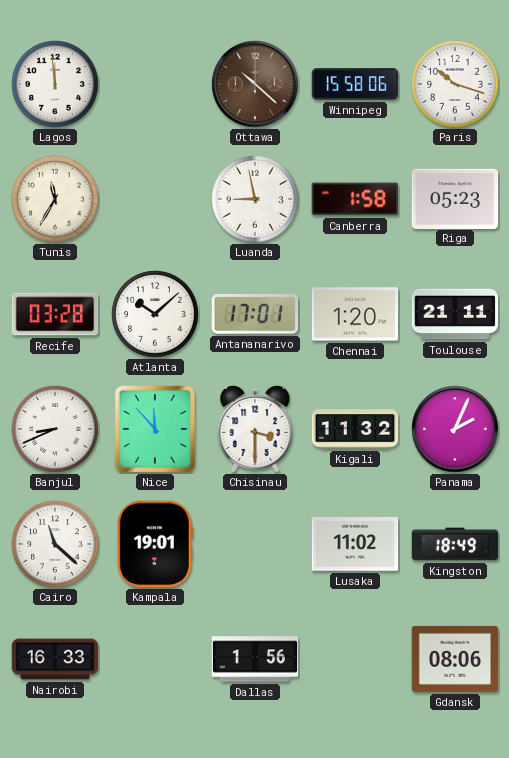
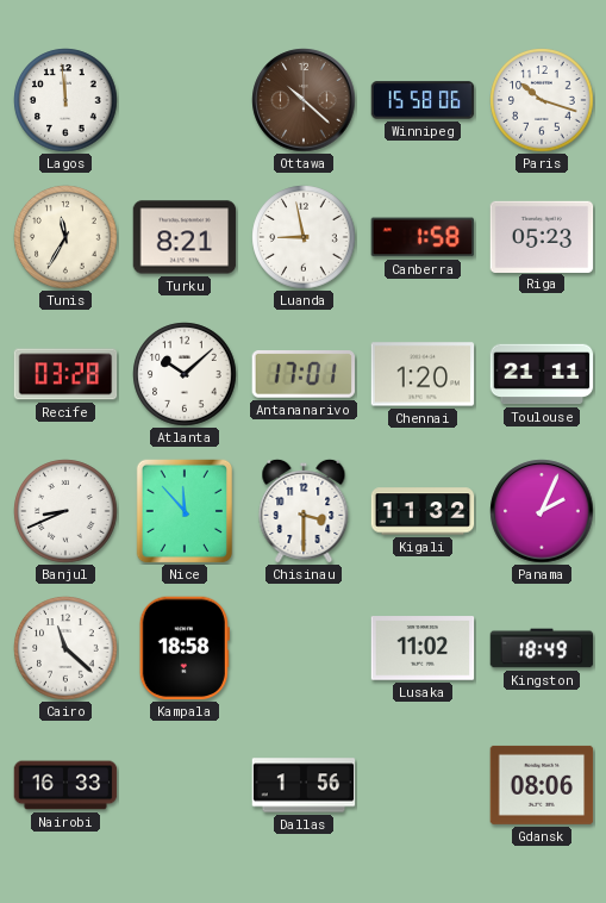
Turku: none -> 8:21
Kampala: 19:01 -> 18:58
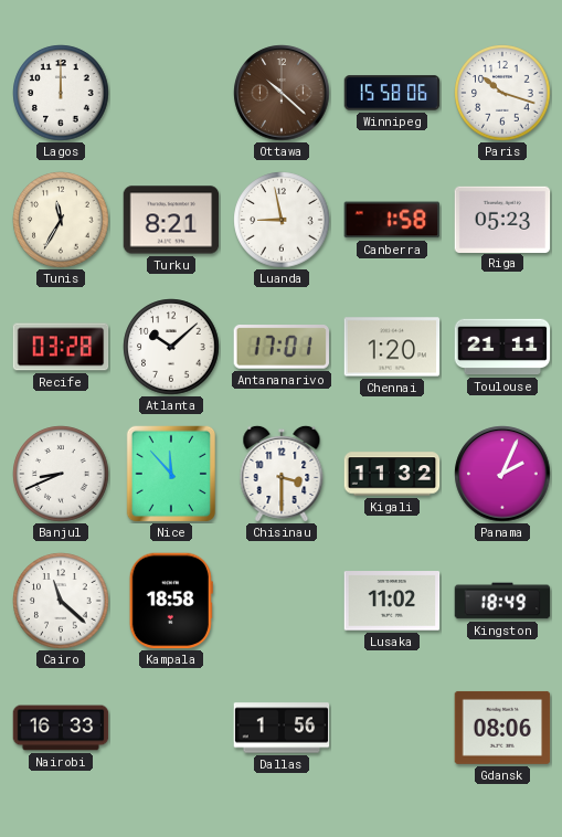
Lagos: 11:59 -> 12:00
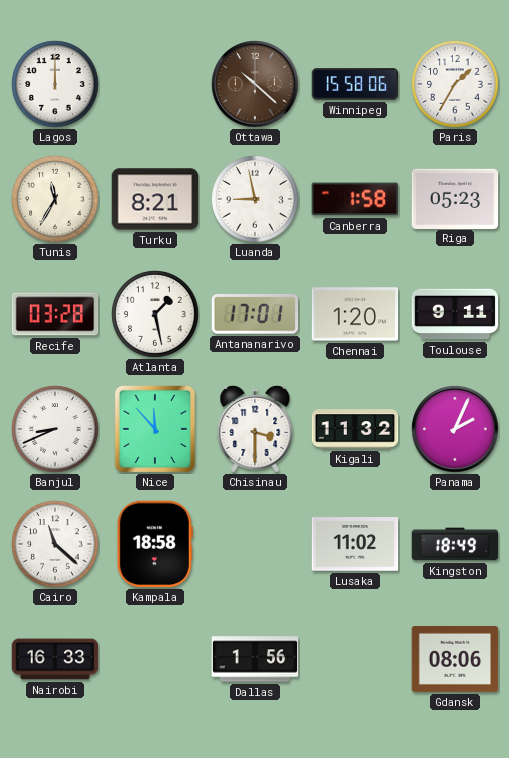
Paris: 10:18 -> 1:35
Atlanta: 10:08 -> 1:28
Toulouse: 21:11 -> 9:11
